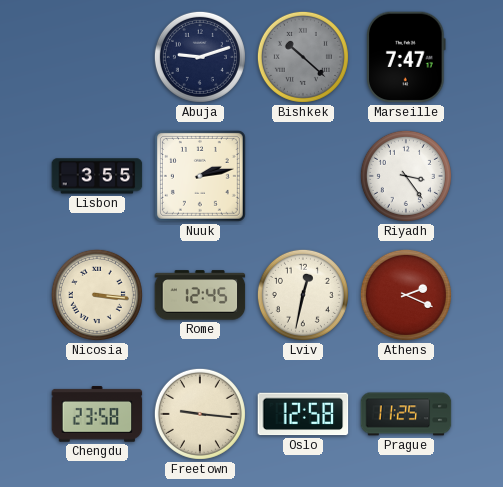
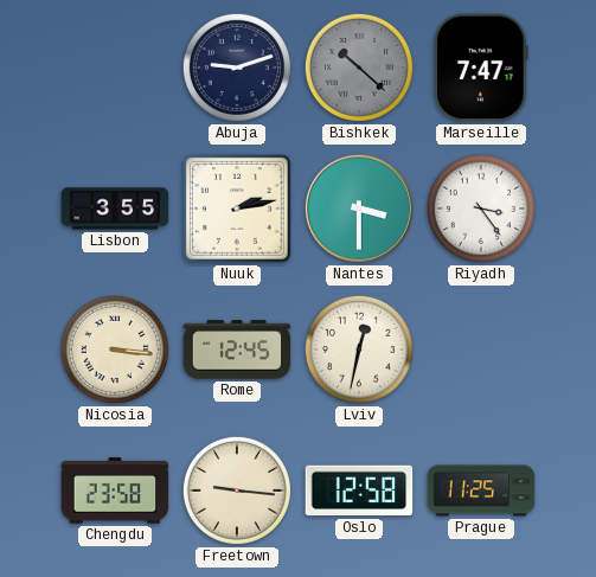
Nantes: none -> 3:30
Athens: 2:19 -> none
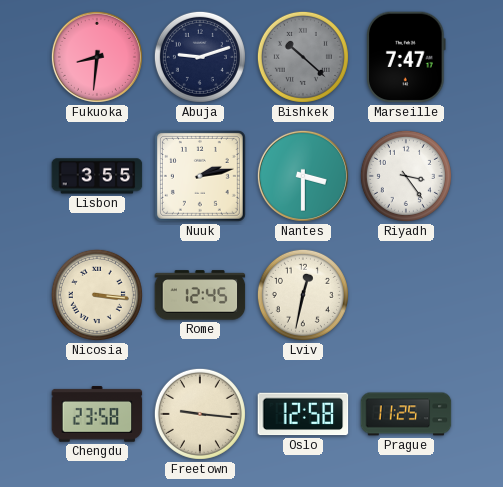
Fukuoka: none -> 8:31
